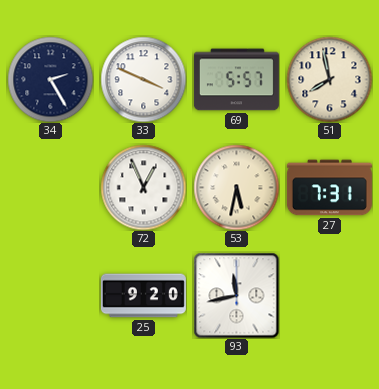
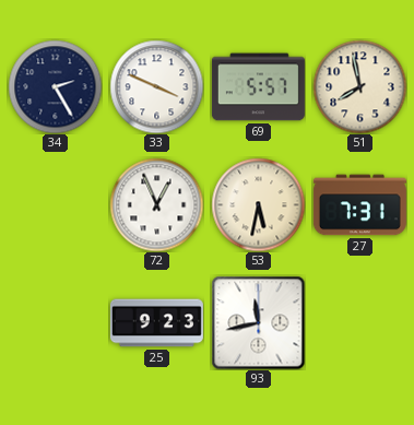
25: 9:20 -> 9:23
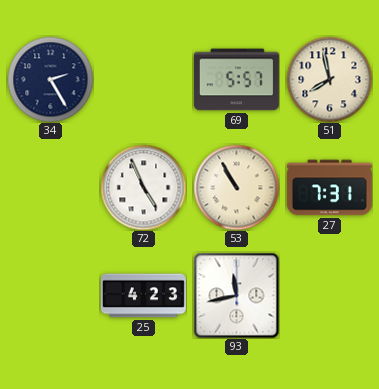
33: 3:49 -> none
72: 12:56 -> 4:56
53: 5:32 -> 10:55
25: 9:23 -> 4:23
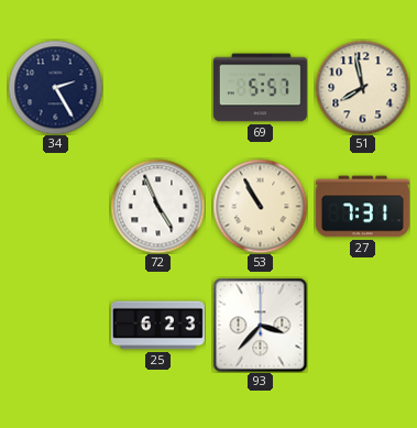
25: 4:23 -> 6:23
93: 11:43 -> 3:37
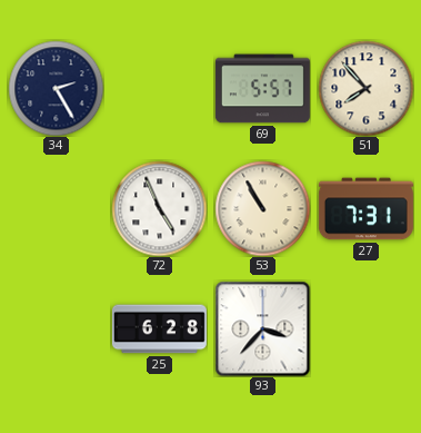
51: 7:58 -> 7:53
25: 6:23 -> 6:28
